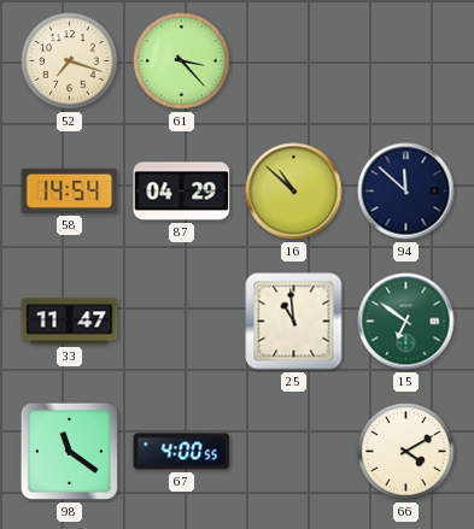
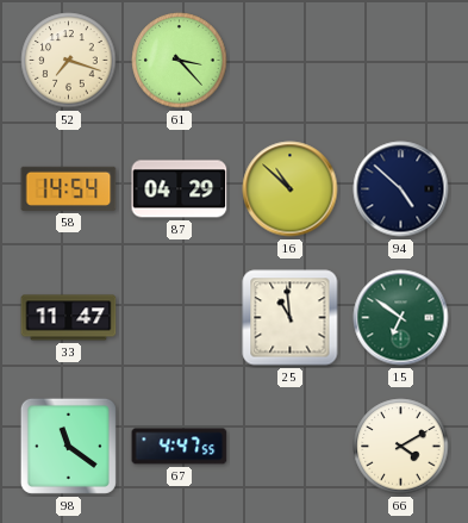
94: 11:52 -> 4:52
67: 4:00 -> 4:47
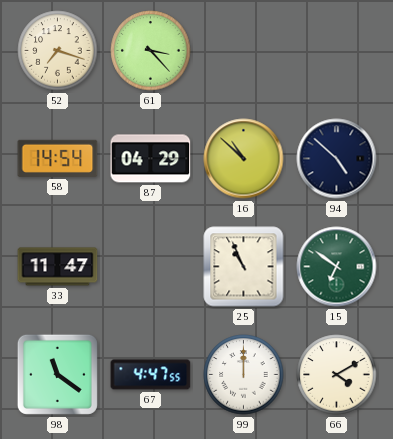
25: 10:59 -> 10:56
99: none -> 12:00
